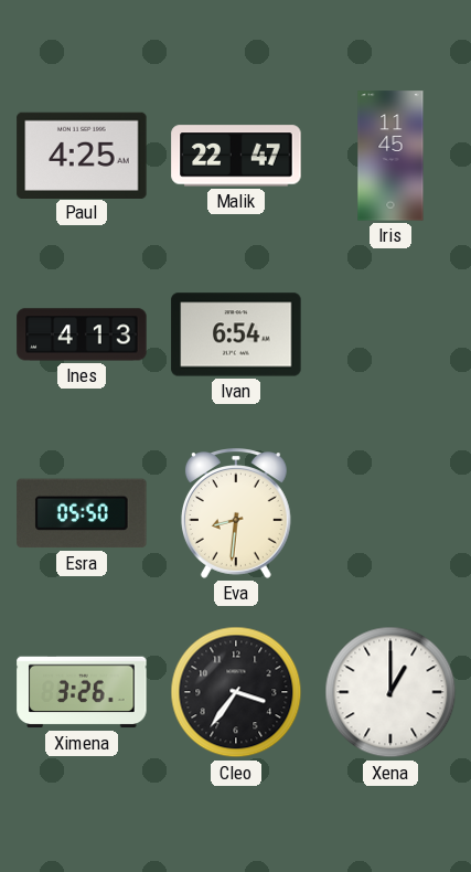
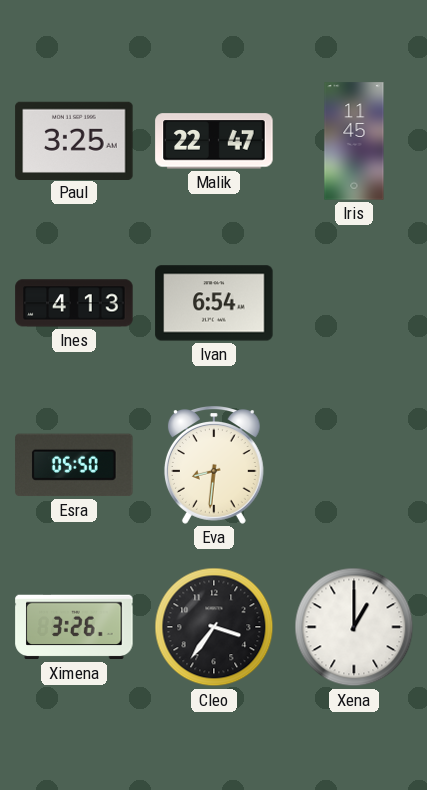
Paul: 4:25 -> 3:25
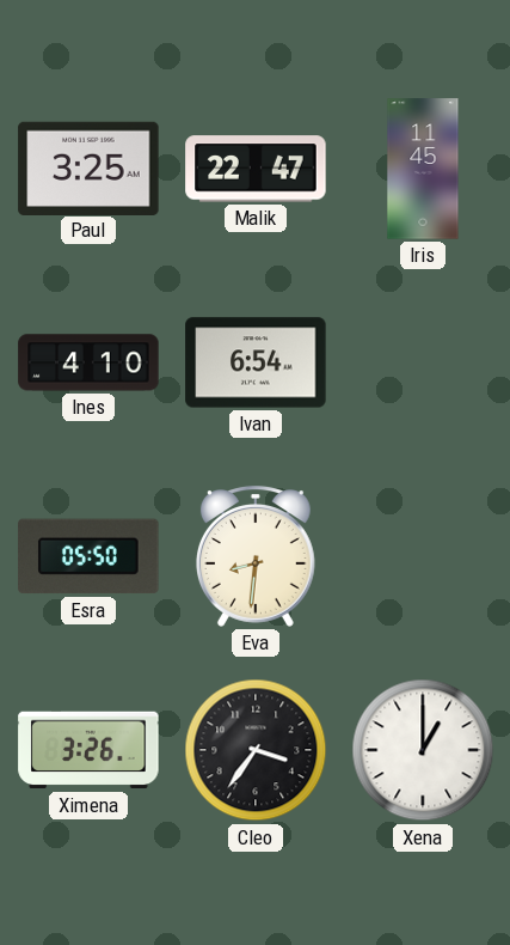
Ines: 4:13 -> 4:10
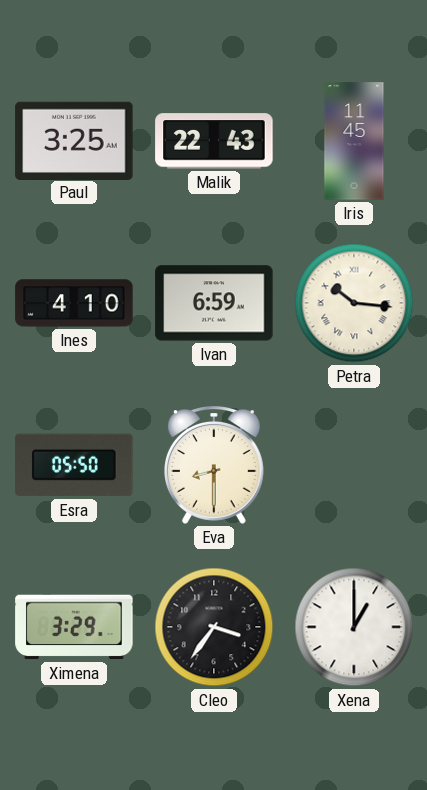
Malik: 22:47 -> 22:43
Ivan: 6:54 -> 6:59
Petra: none -> 10:16
Eva: 8:31 -> 8:30
Ximena: 3:26 -> 3:29
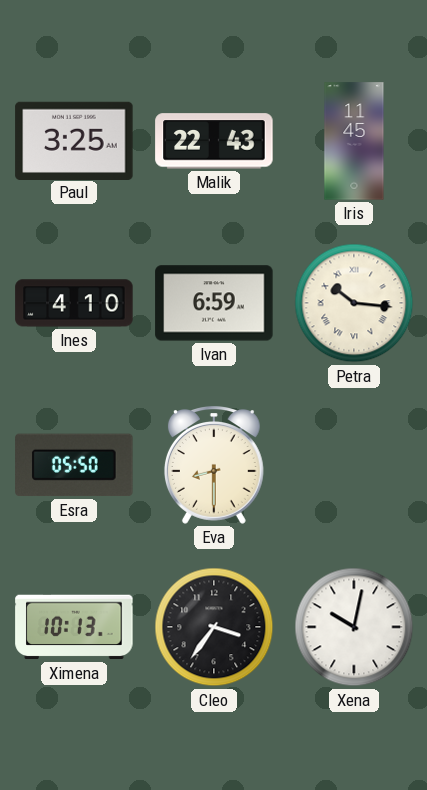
Ximena: 3:29 -> 10:13
Xena: 1:00 -> 10:02
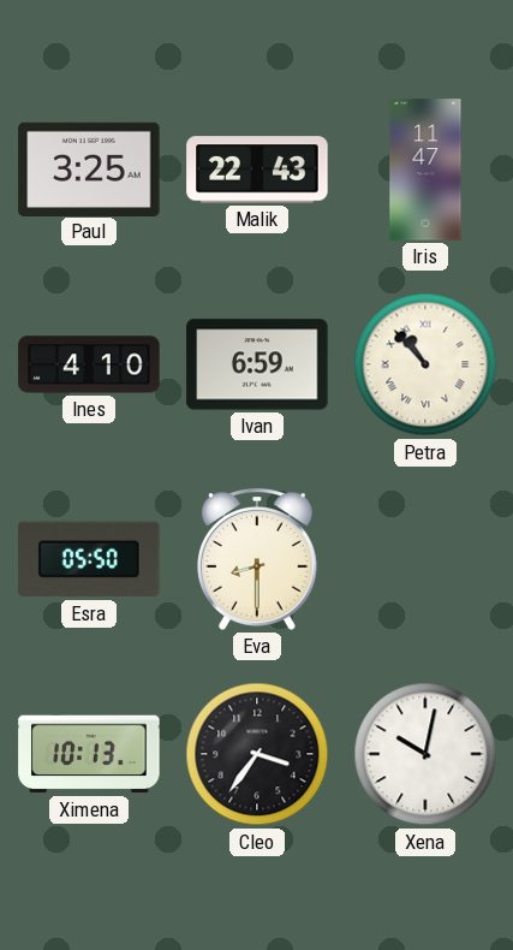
Iris: 11:45 -> 11:47
Petra: 10:16 -> 10:53
